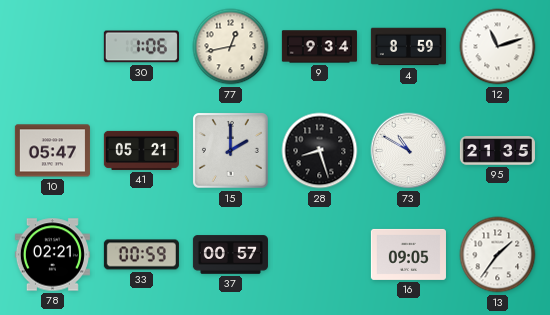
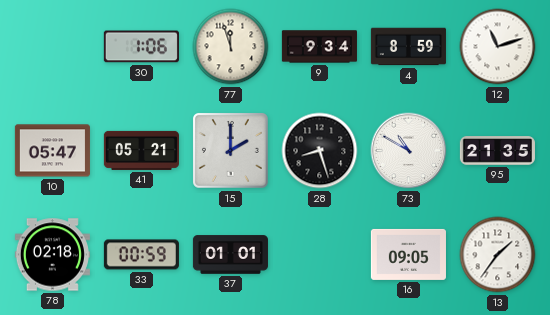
77: 12:43 -> 11:57
78: 02:21 -> 02:18
37: 00:57 -> 01:01
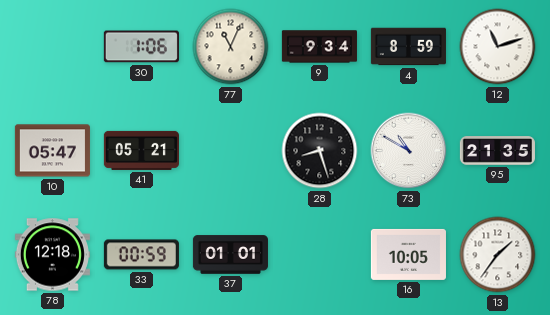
77: 11:57 -> 11:04
15: 2:00 -> none
78: 02:18 -> 12:18
16: 09:05 -> 10:05
